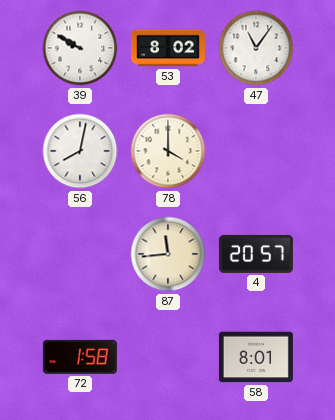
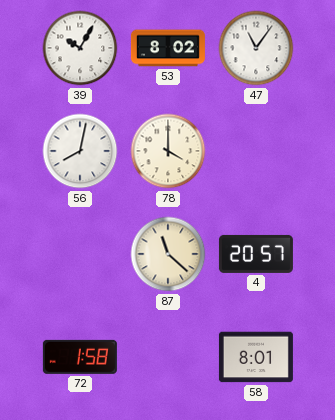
39: 9:50 -> 10:05
87: 11:44 -> 11:22
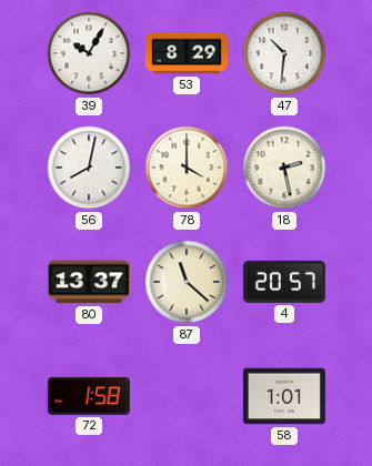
53: 8:02 -> 8:29
47: 11:06 -> 10:31
18: none -> 2:28
80: none -> 13:37
58: 8:01 -> 1:01
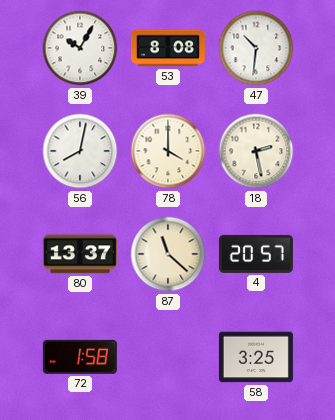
53: 8:29 -> 8:08
58: 1:01 -> 3:25
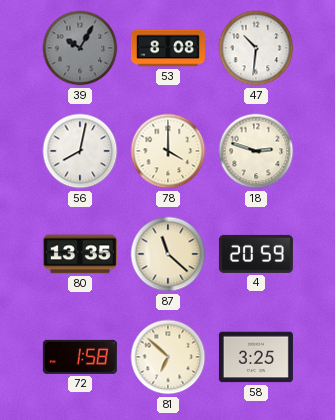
39 dial: white -> grey
18: 2:28 -> 2:48
80: 13:37 -> 13:35
4: 20:57 -> 20:59
81: none -> 6:52
